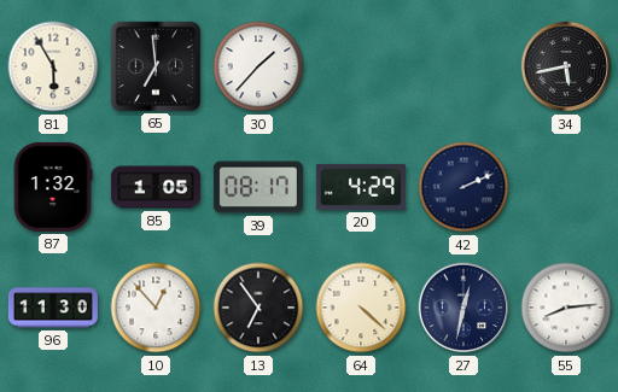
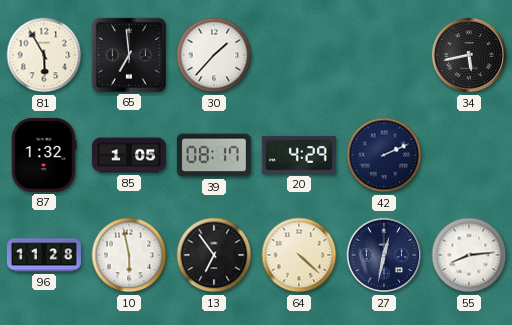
96: 11:30 -> 11:28
10: 12:53 -> 5:58
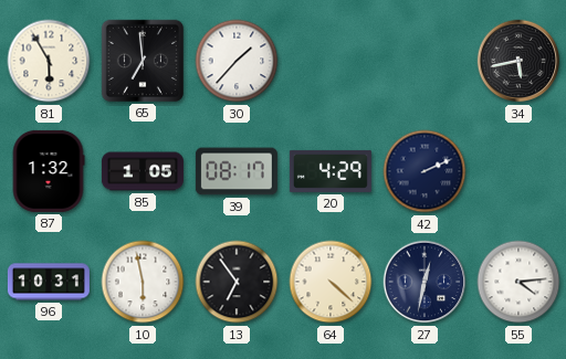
96: 11:28 -> 10:31
55: 8:14 -> 4:14
